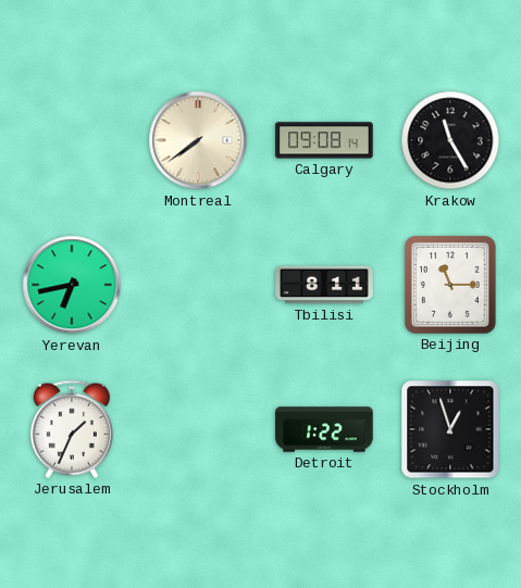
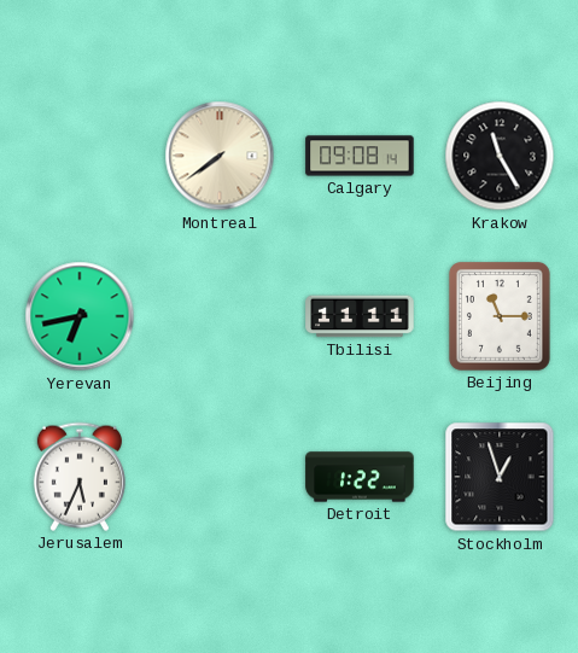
Tbilisi: 8:11 -> 11:11
Jerusalem: 1:34 -> 5:34
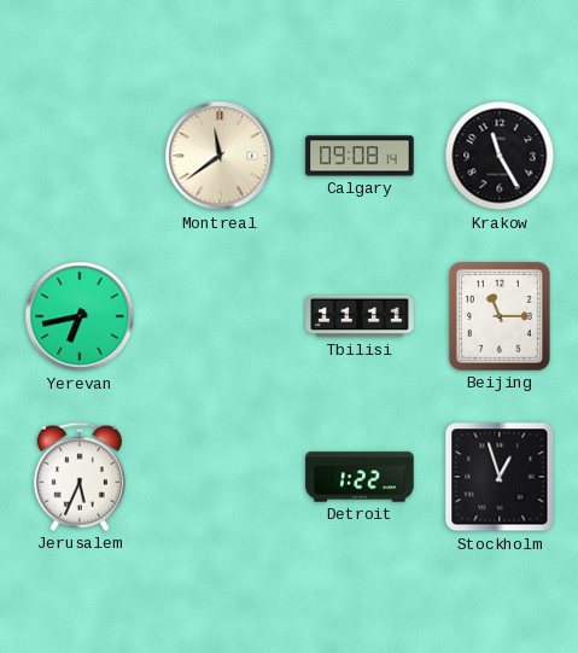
Montreal: 7:39 -> 11:39
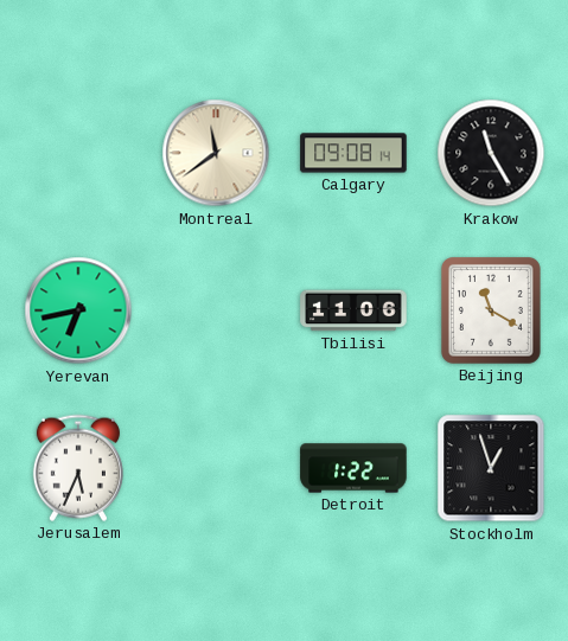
Tbilisi: 11:11 -> 11:06
Beijing: 11:15 -> 11:20
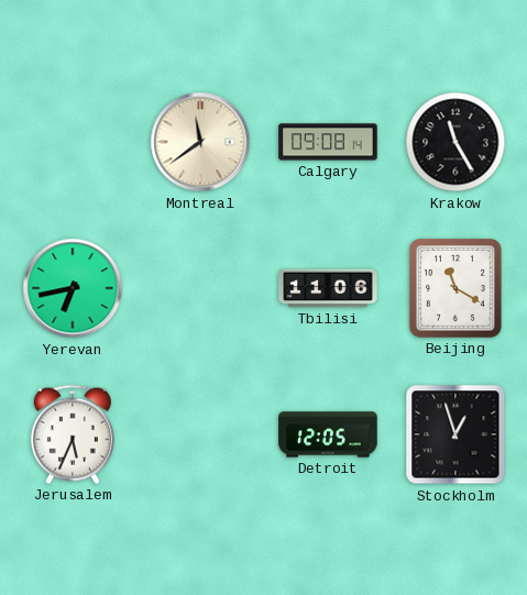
Detroit: 1:22 -> 12:05
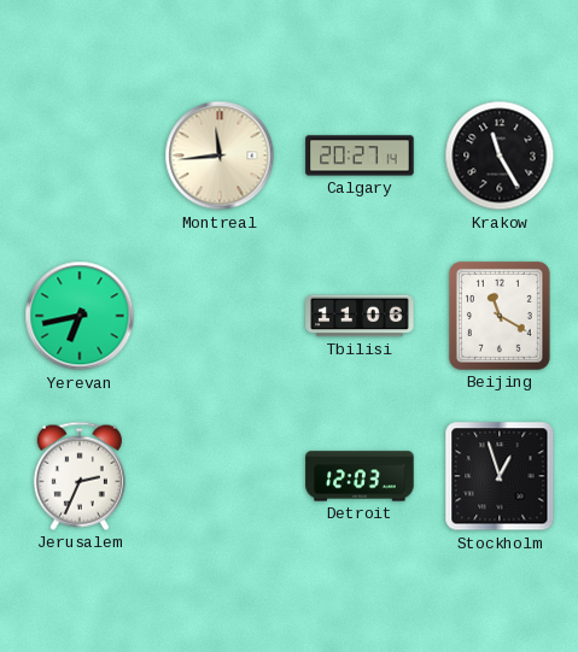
Montreal: 11:39 -> 11:44
Calgary: 09:08 -> 20:27
Jerusalem: 5:34 -> 2:34
Detroit: 12:05 -> 12:03
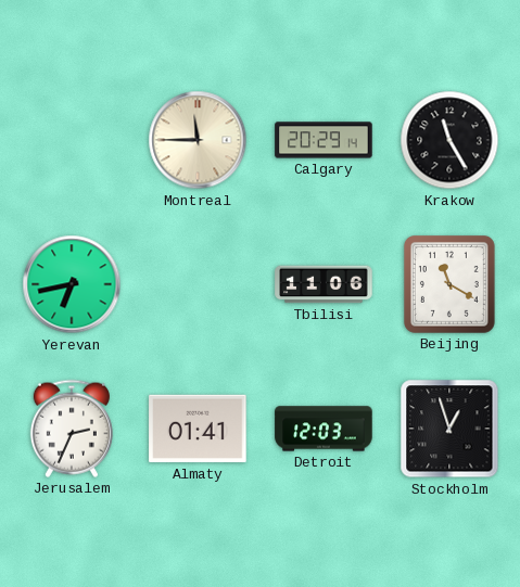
Montreal: 11:44 -> 11:45
Calgary: 20:27 -> 20:29
Almaty: none -> 01:41
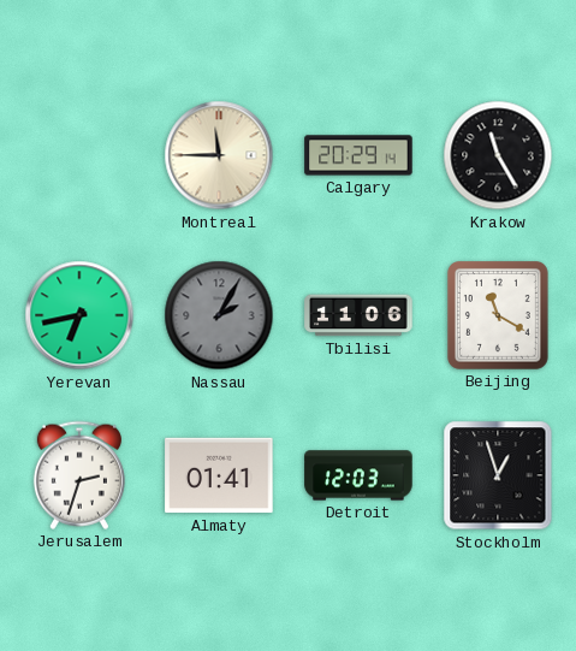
Nassau: none -> 2:05
Jerusalem: 2:34 -> 2:33
